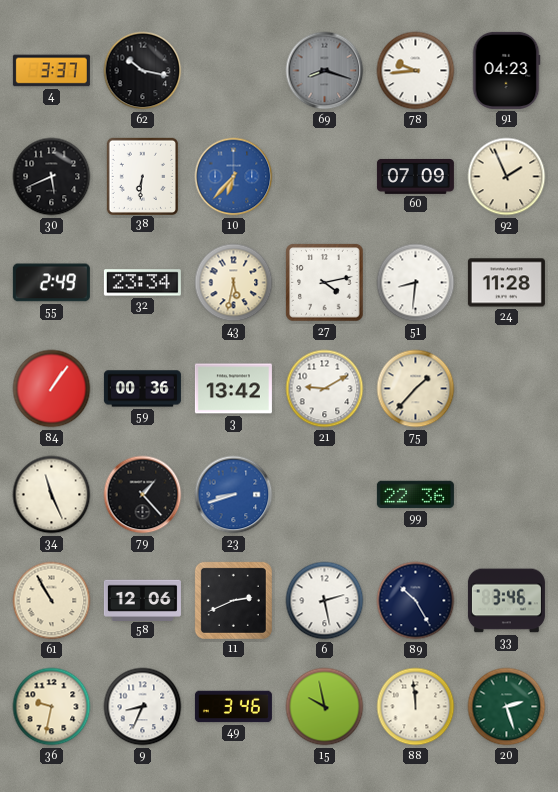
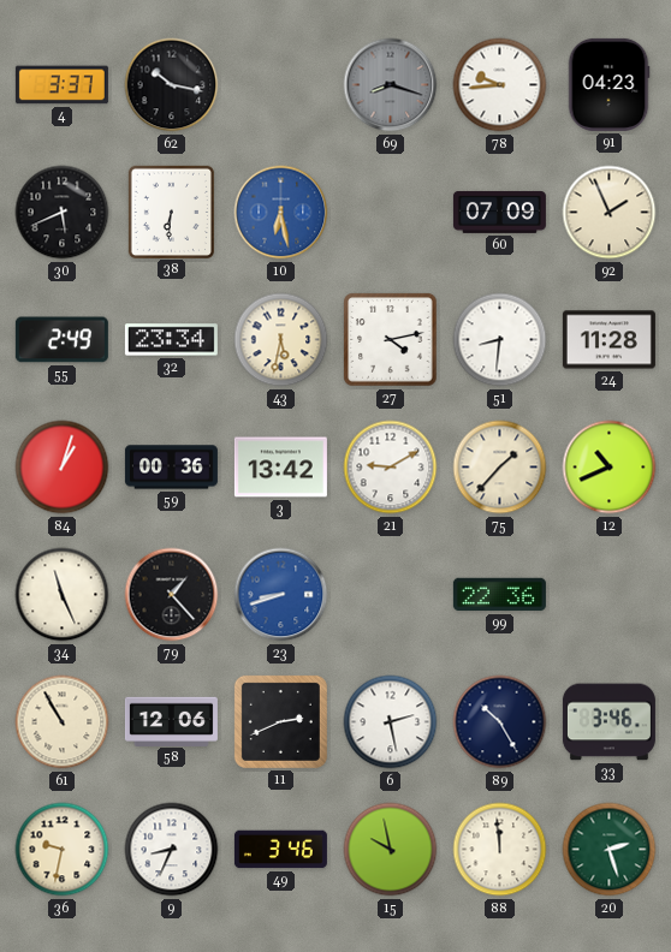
10: 6:37 -> 6:28
84: 1:06 -> 1:03
12: none -> 10:41
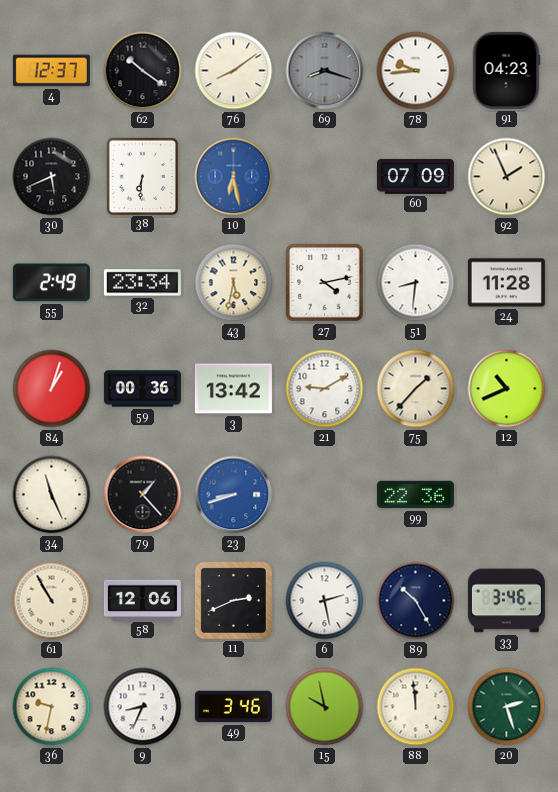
4: 3:37 -> 12:37
62: 10:17 -> 10:21
76: none -> 8:09
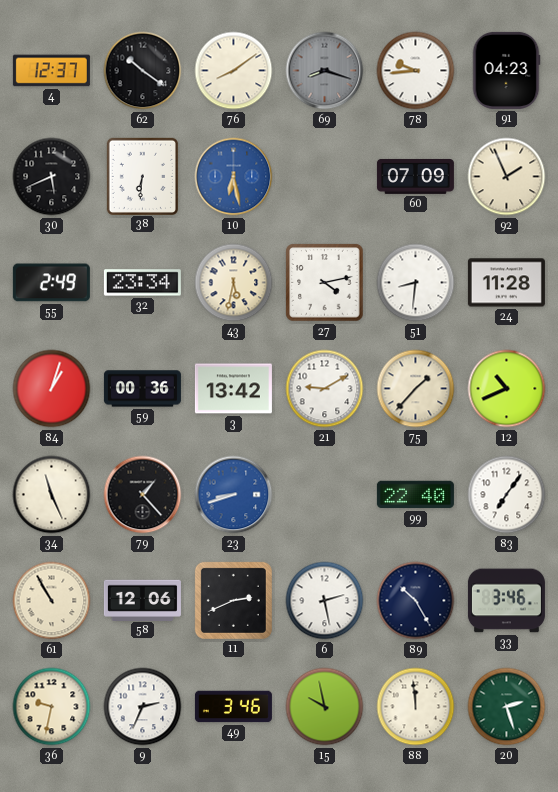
99: 22:36 -> 22:40
83: none -> 7:06
9: 8:34 -> 2:34
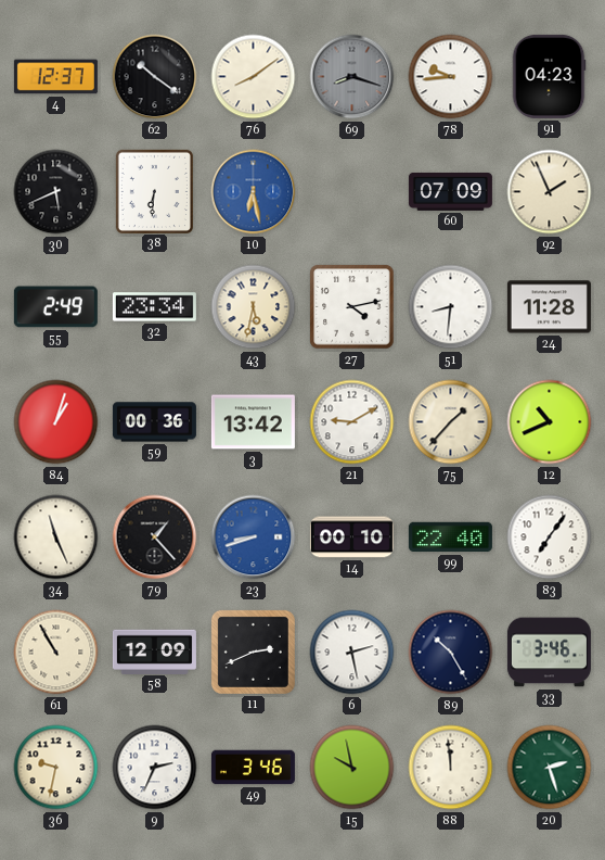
14: none -> 00:10
58: 12:06 -> 12:09
